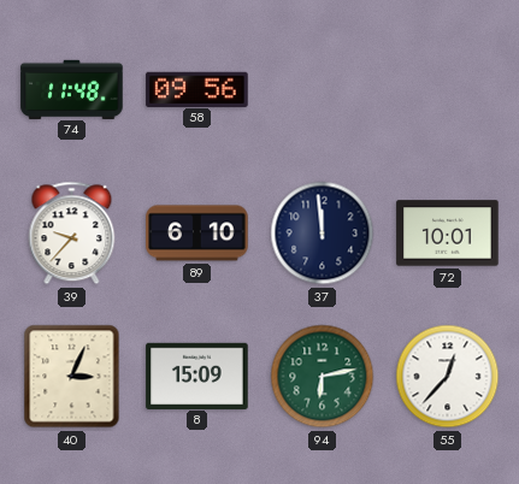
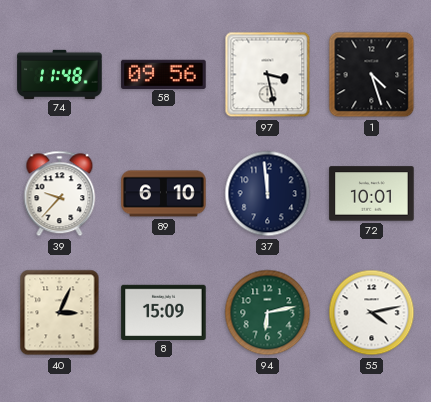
97: none -> 3:28
1: none -> 4:27
55: 12:37 -> 4:13
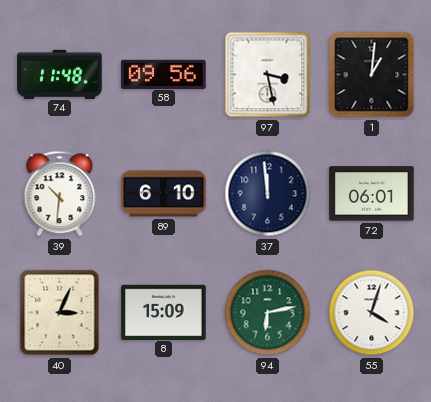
1: 4:27 -> 1:01
39: 9:37 -> 10:31
72: 10:01 -> 06:01
55: 4:13 -> 4:03
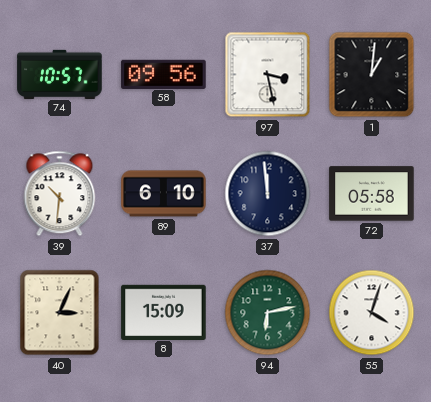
74: 11:48 -> 10:57
72: 06:01 -> 05:58
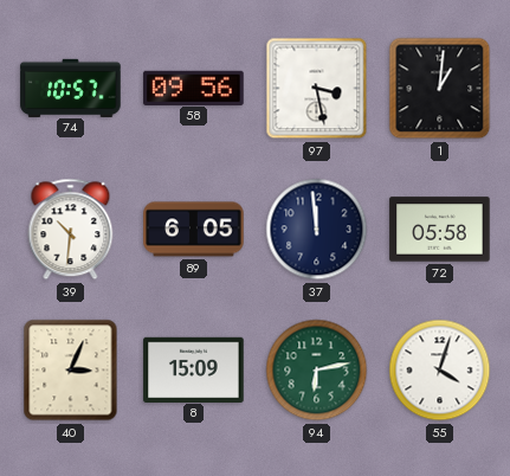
89: 6:10 -> 6:05
